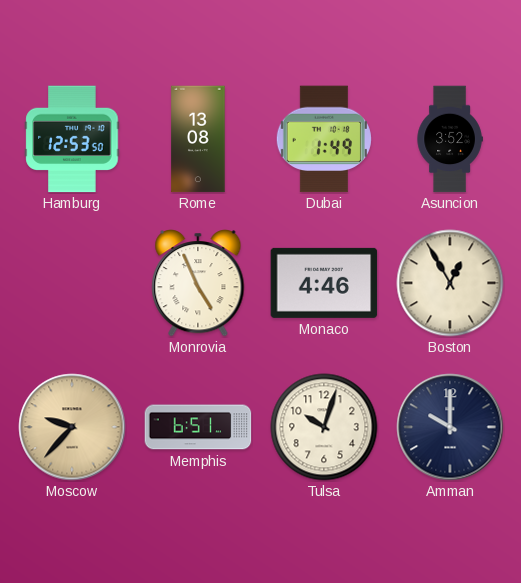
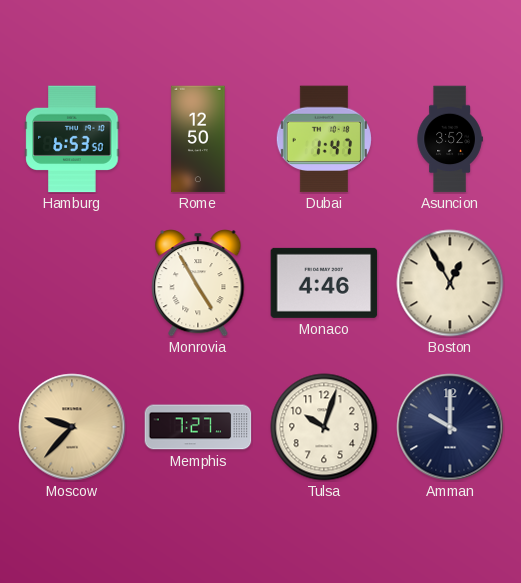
Hamburg: 12:53 -> 6:53
Rome: 13:08 -> 12:50
Dubai: 1:49 -> 1:47
Monrovia: 4:56 -> 4:55
Memphis: 6:51 -> 7:27
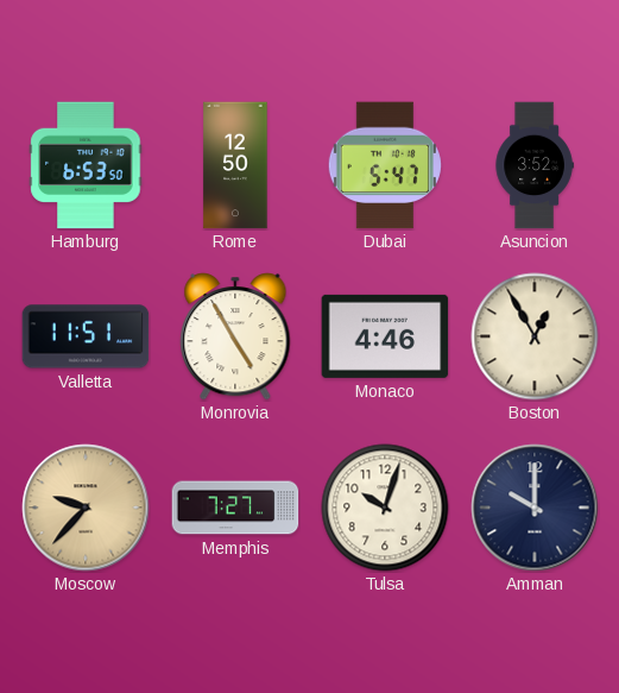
Dubai: 1:47 -> 5:47
Valletta: none -> 11:51
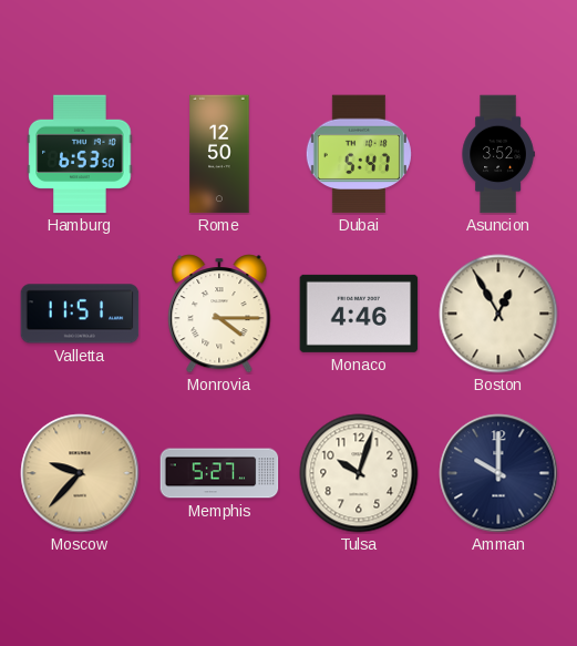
Monrovia: 4:55 -> 4:15
Memphis: 7:27 -> 5:27
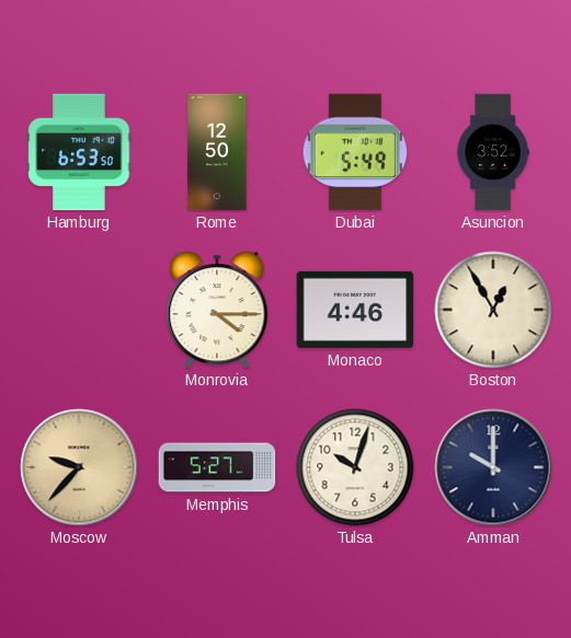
Dubai: 5:47 -> 5:49
Valletta: 11:51 -> none
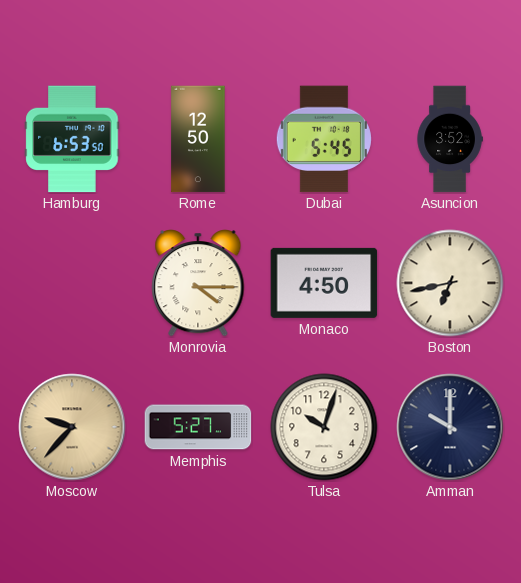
Dubai: 5:49 -> 5:45
Monaco: 4:46 -> 4:50
Boston: 12:55 -> 6:43
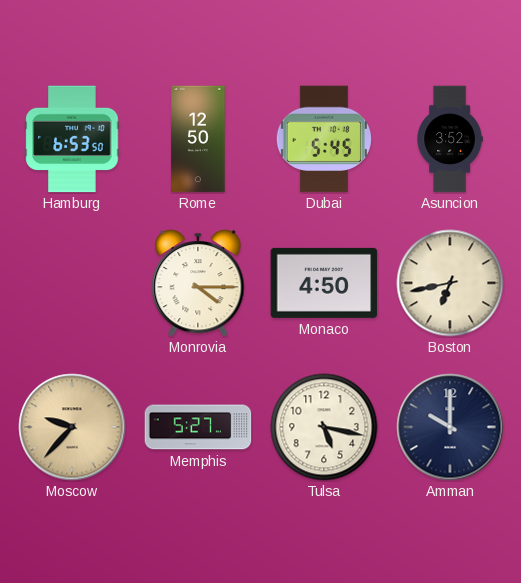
Tulsa: 10:03 -> 5:17
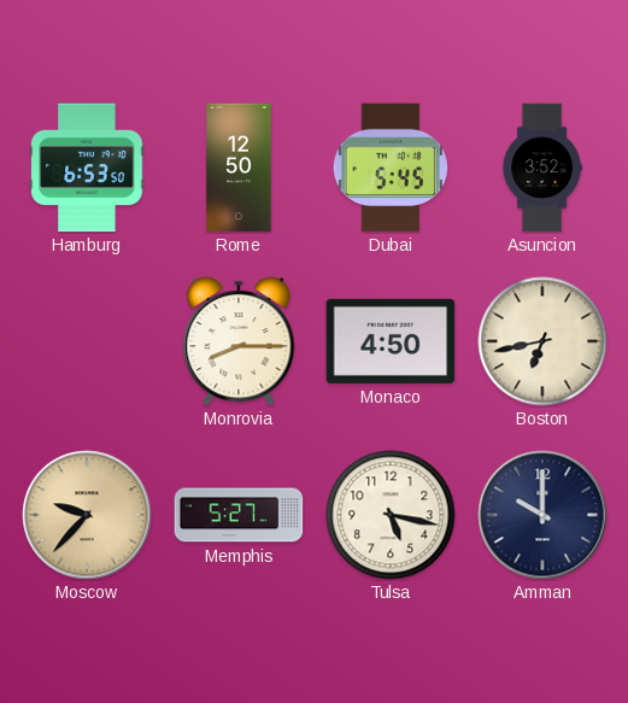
Monrovia: 4:15 -> 8:15
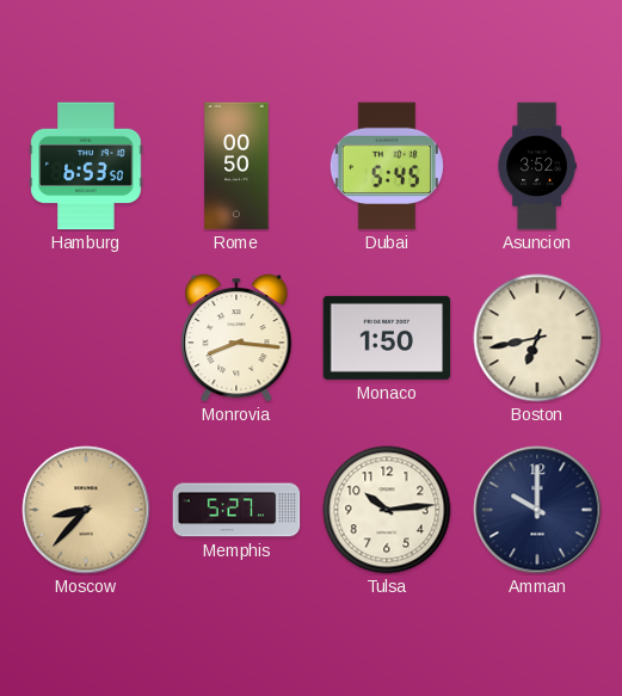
Rome: 12:50 -> 00:50
Monrovia: 8:15 -> 8:16
Monaco: 4:50 -> 1:50
Moscow: 9:37 -> 8:37
Tulsa: 5:17 -> 10:14
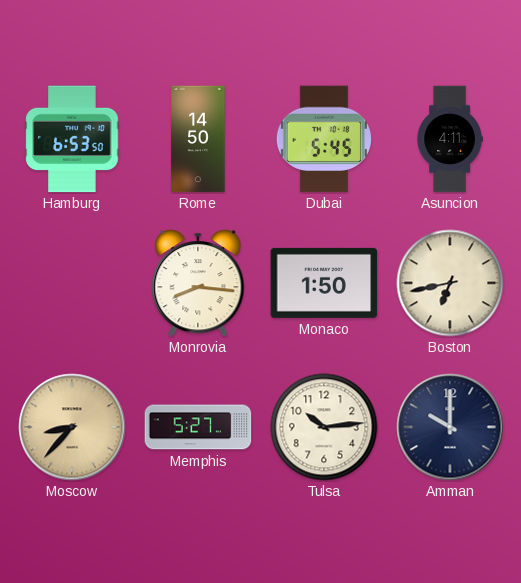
Rome: 00:50 -> 14:50
Asuncion: 3:52 -> 4:11
